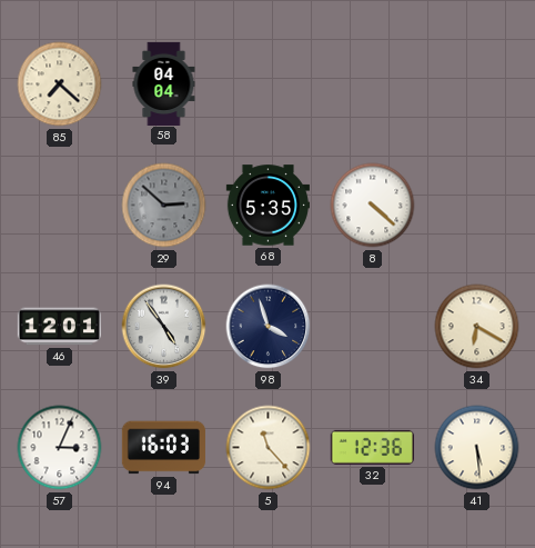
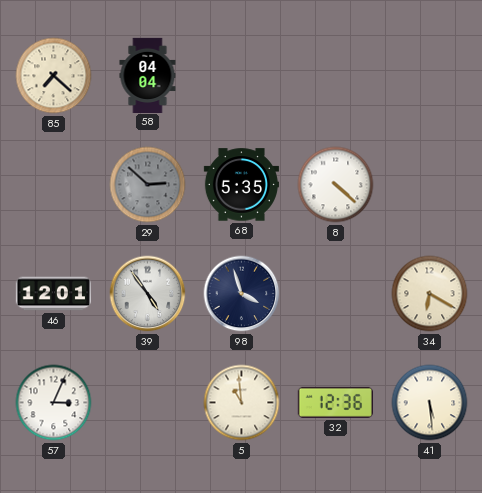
94: 16:03 -> none
5: 11:23 -> 10:59
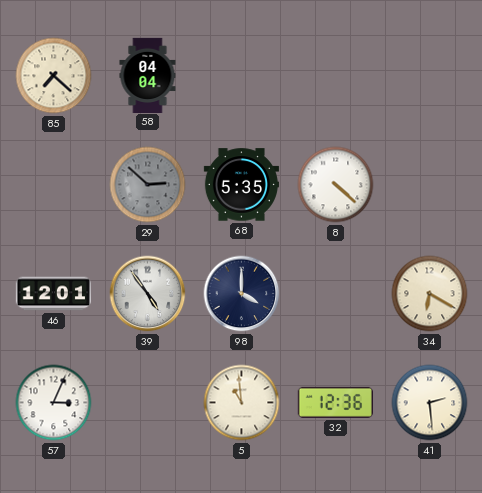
98: 3:57 -> 4:00
41: 5:29 -> 2:29
